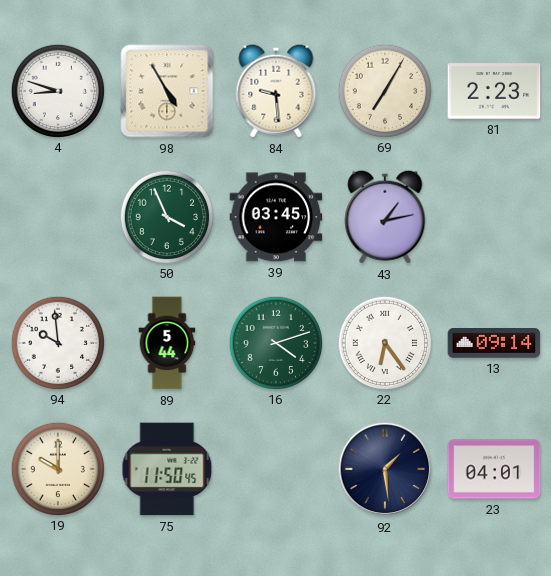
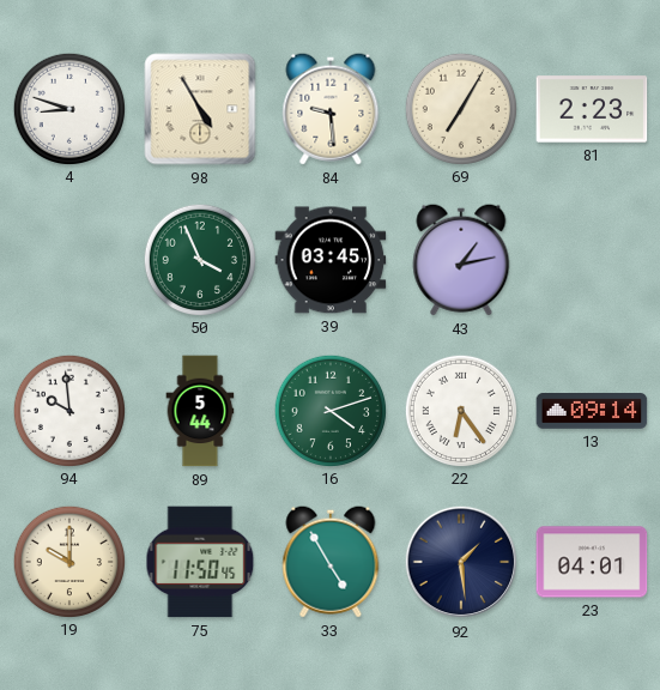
33: none -> 4:55
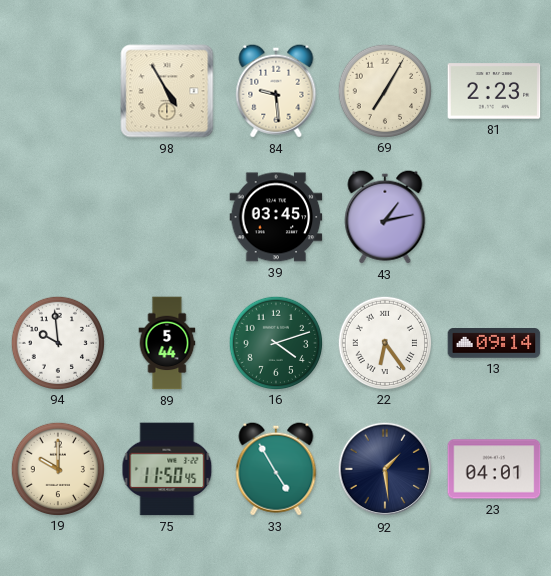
4: 8:48 -> none
50: 3:56 -> none
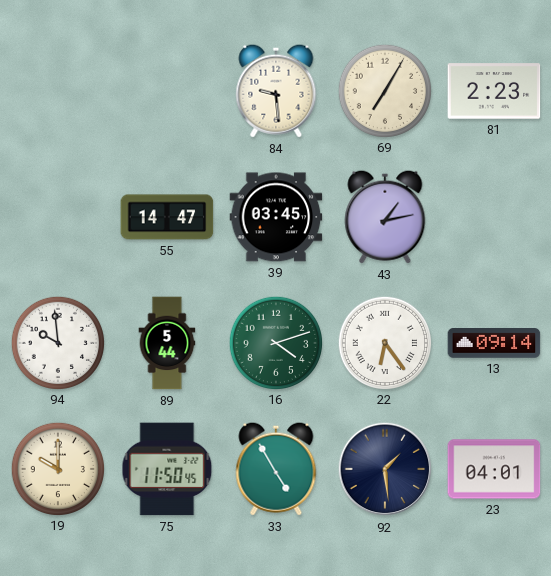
98: 4:55 -> none
55: none -> 14:47
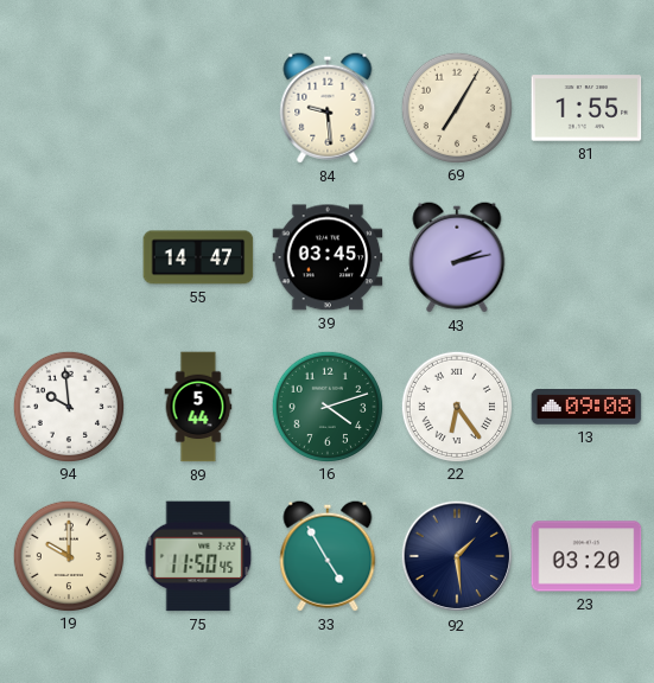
81: 2:23 -> 1:55
43: 1:13 -> 2:13
13: 09:14 -> 09:08
23: 04:01 -> 03:20
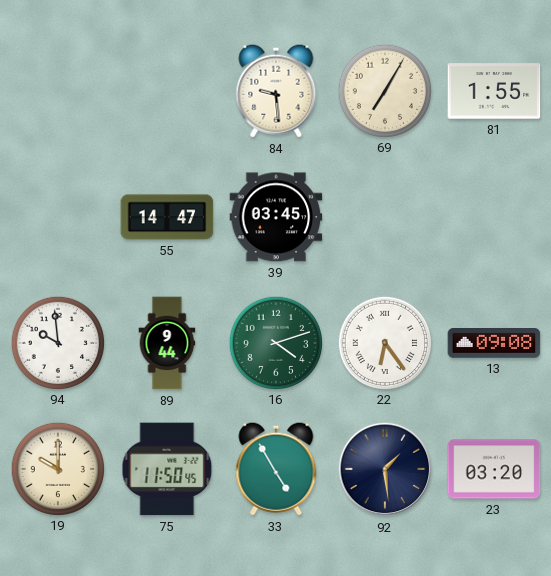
43: 2:13 -> none
89: 5:44 -> 9:44
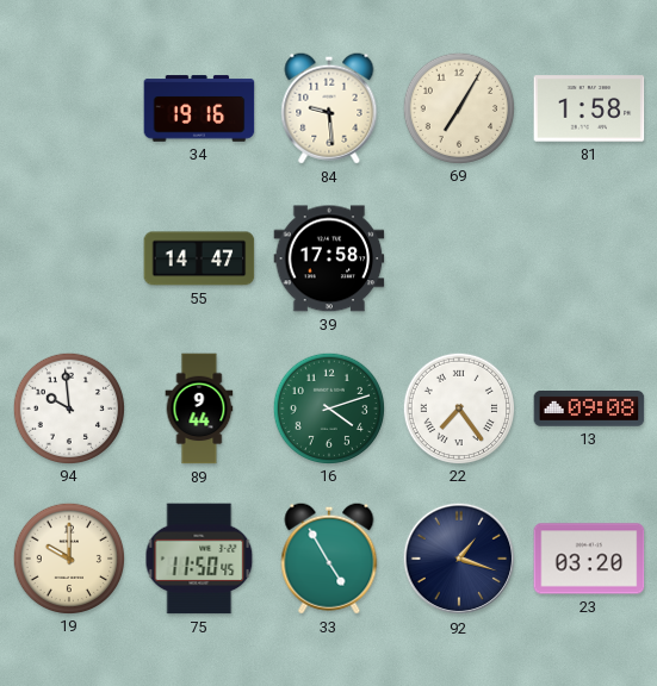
34: none -> 19:16
81: 1:55 -> 1:58
39: 03:45 -> 17:58
22: 6:24 -> 7:24
92: 1:29 -> 1:18
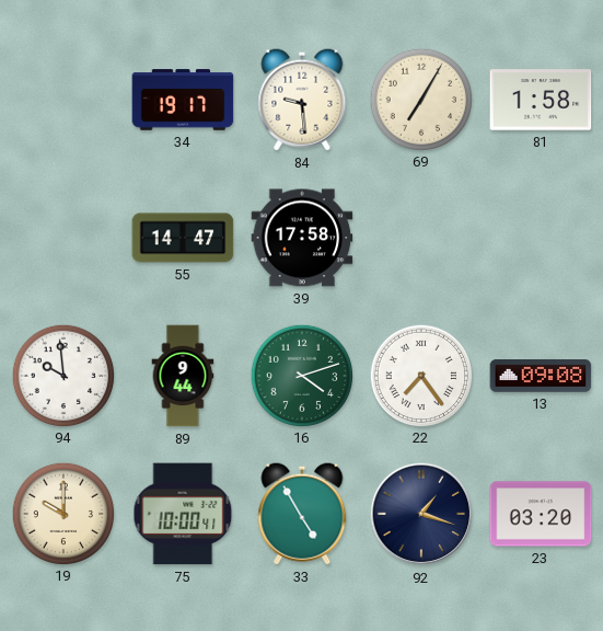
34: 19:16 -> 19:17
75: 11:50 -> 10:00
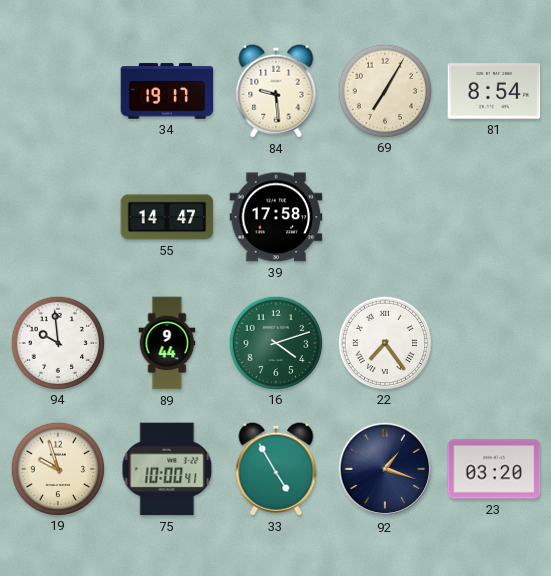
81: 1:58 -> 8:54
13: 09:08 -> none
19: 10:00 -> 9:57
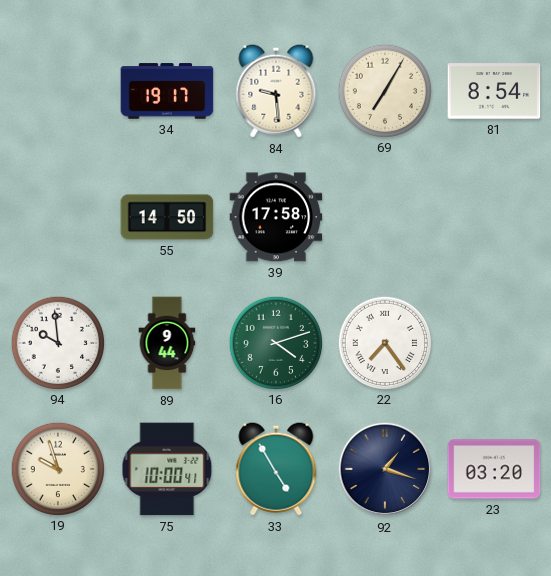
55: 14:47 -> 14:50
